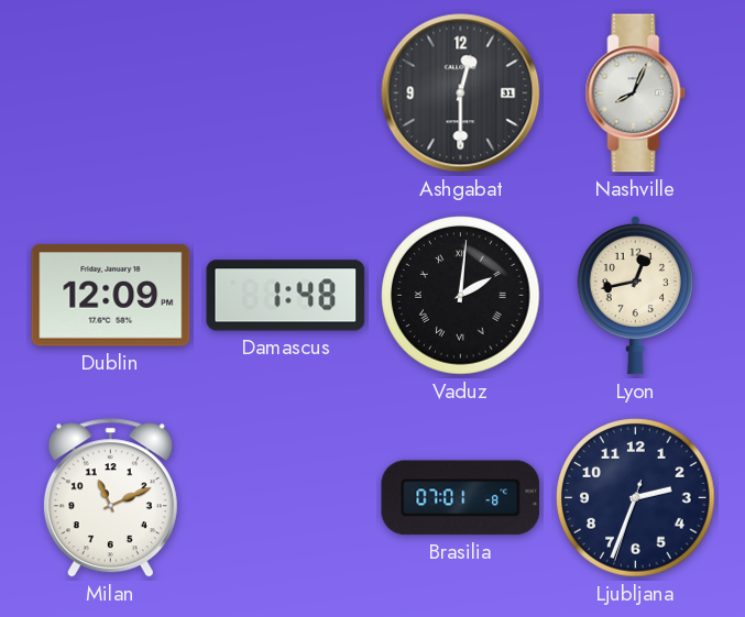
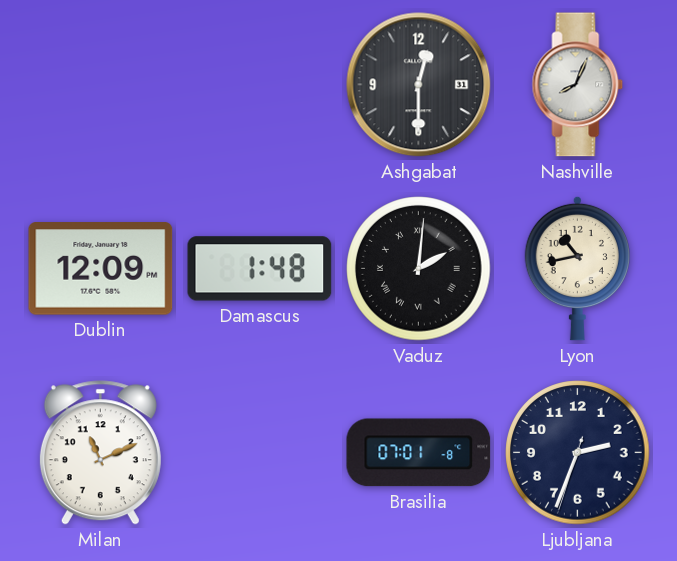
Lyon: 12:43 -> 10:43
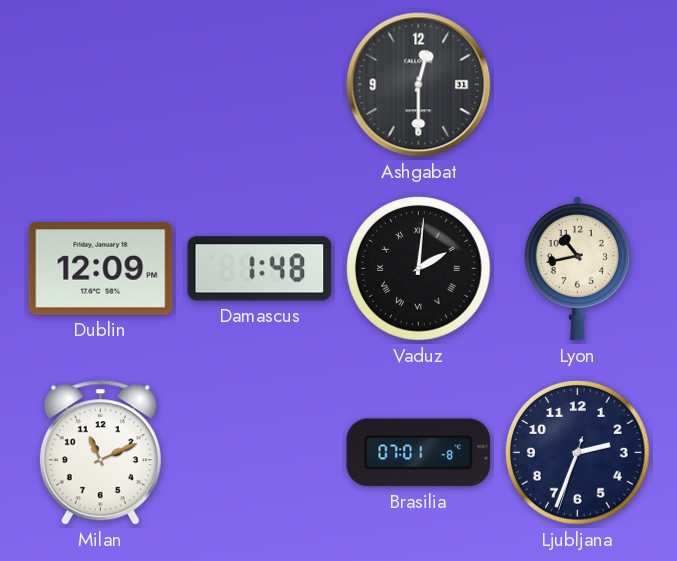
Nashville: 8:04 -> none
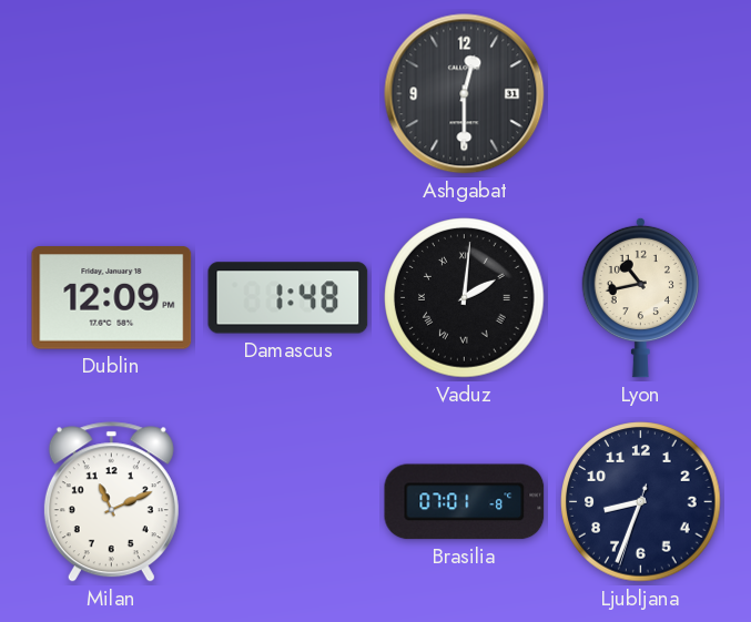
Ljubljana: 2:33 -> 8:33
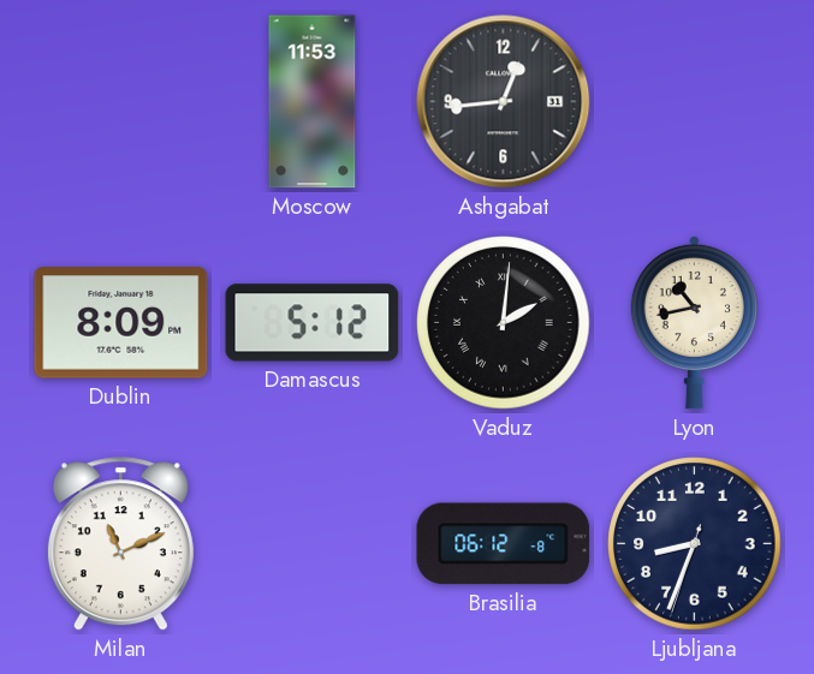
Moscow: none -> 11:53
Ashgabat: 12:30 -> 12:44
Dublin: 12:09 -> 8:09
Damascus: 1:48 -> 5:12
Brasilia: 07:01 -> 06:12
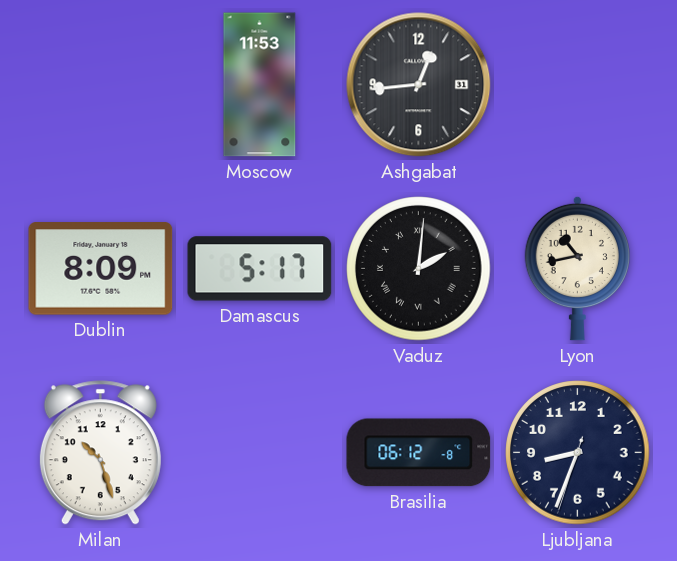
Damascus: 5:12 -> 5:17
Milan: 11:11 -> 10:27
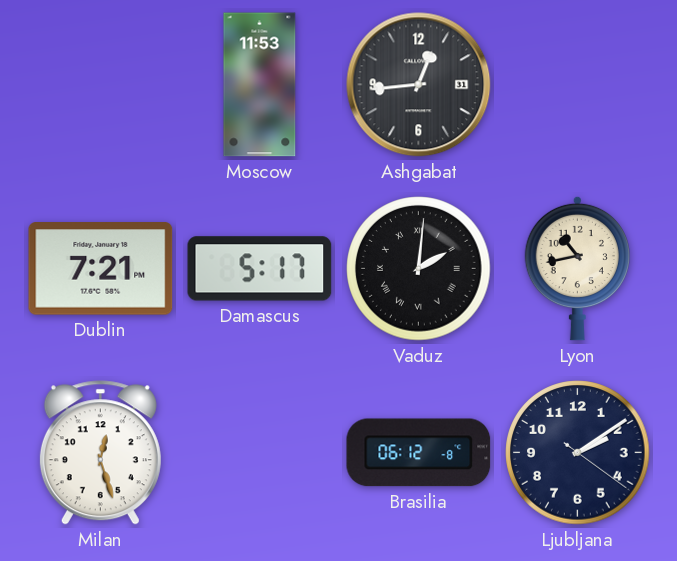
Dublin: 8:09 -> 7:21
Milan: 10:27 -> 12:27
Ljubljana: 8:33 -> 2:09
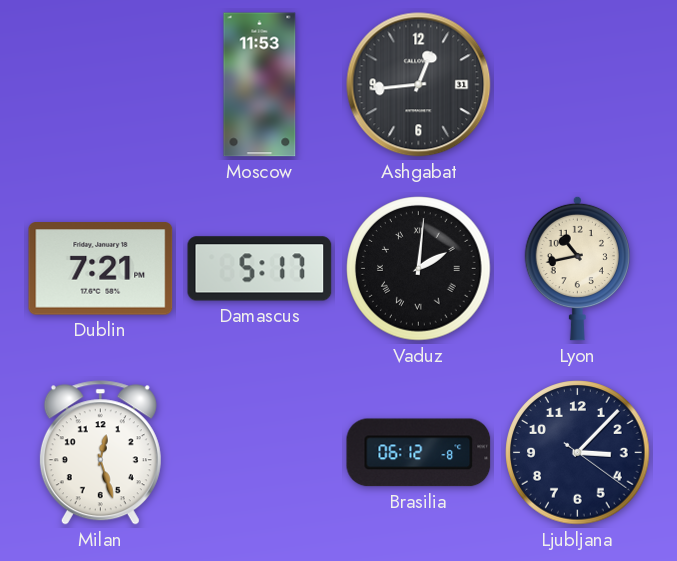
Ljubljana: 2:09 -> 3:07
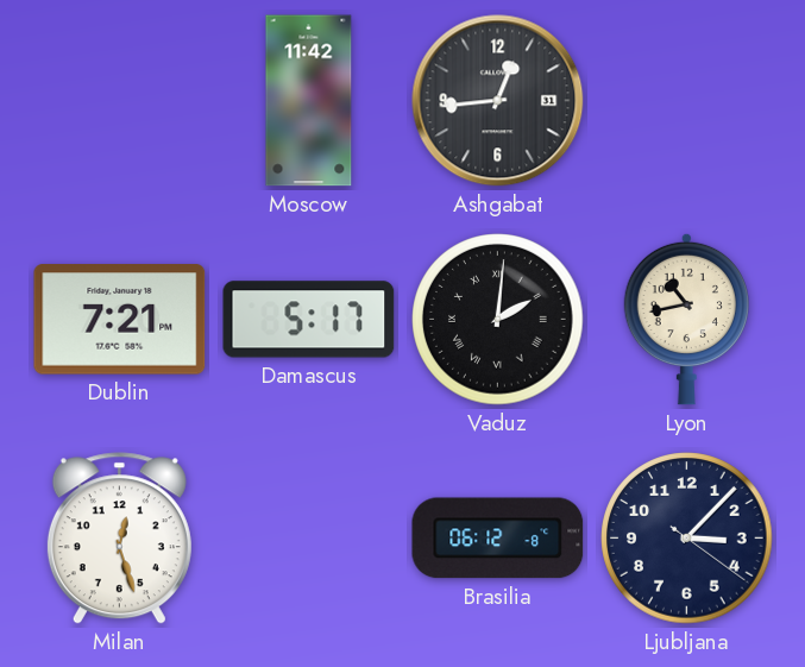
Moscow: 11:53 -> 11:42
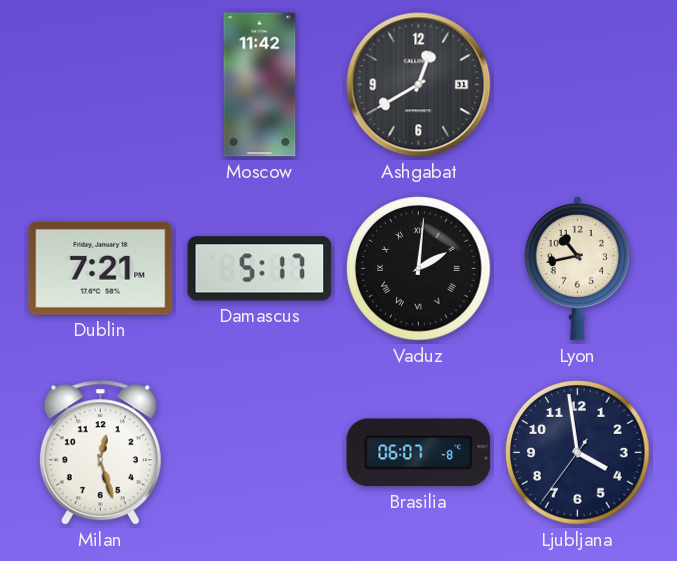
Ashgabat: 12:44 -> 12:40
Brasilia: 06:12 -> 06:07
Ljubljana: 3:07 -> 3:58
